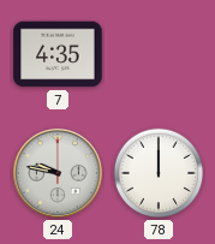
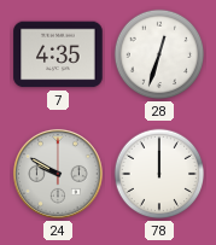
28: none -> 12:33
24: 9:47 -> 9:50
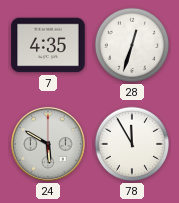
24: 9:50 -> 5:50
78: 12:00 -> 11:55
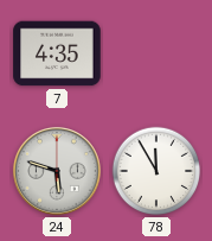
28: 12:33 -> none
24: 5:50 -> 5:48
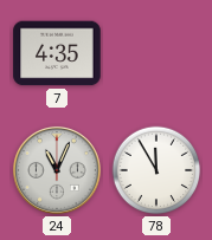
24: 5:48 -> 11:04
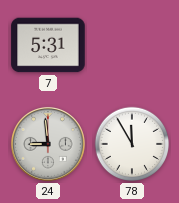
7: 4:35 -> 5:31
24: 11:04 -> 8:59
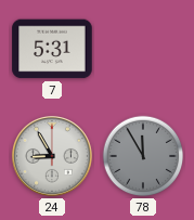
24: 8:59 -> 8:55
78 dial: white -> grey
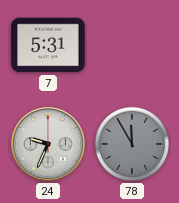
24: 8:55 -> 9:34
